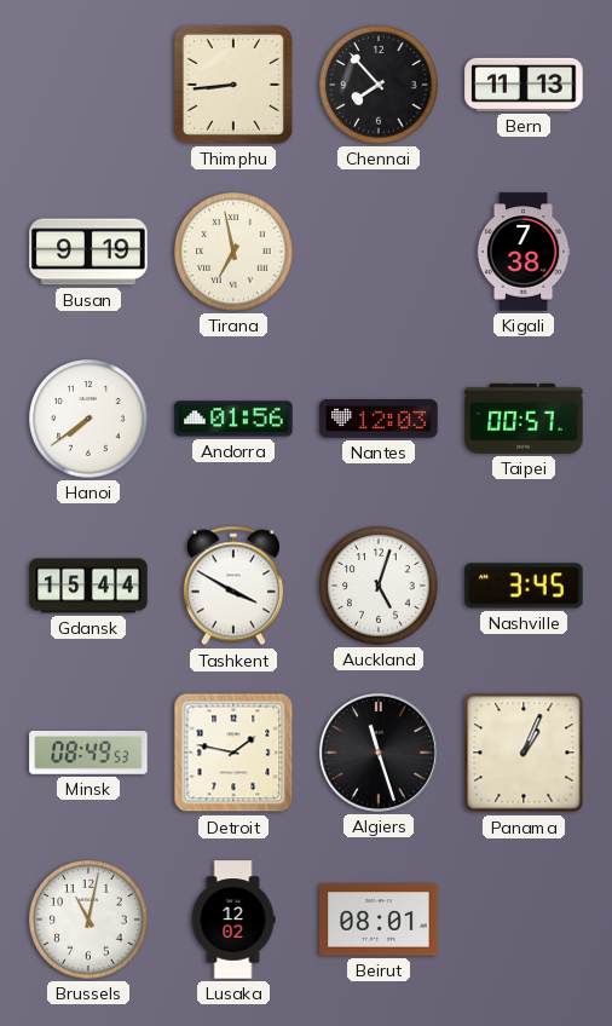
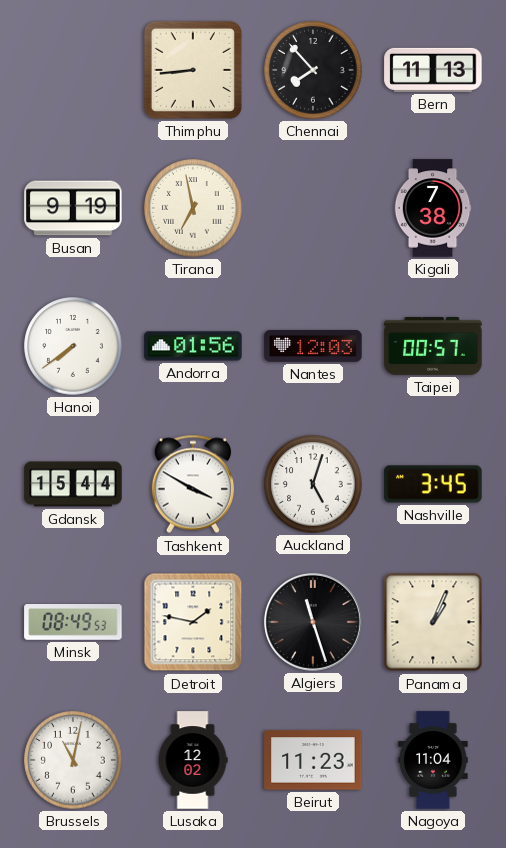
Beirut: 08:01 -> 11:23
Nagoya: none -> 11:04
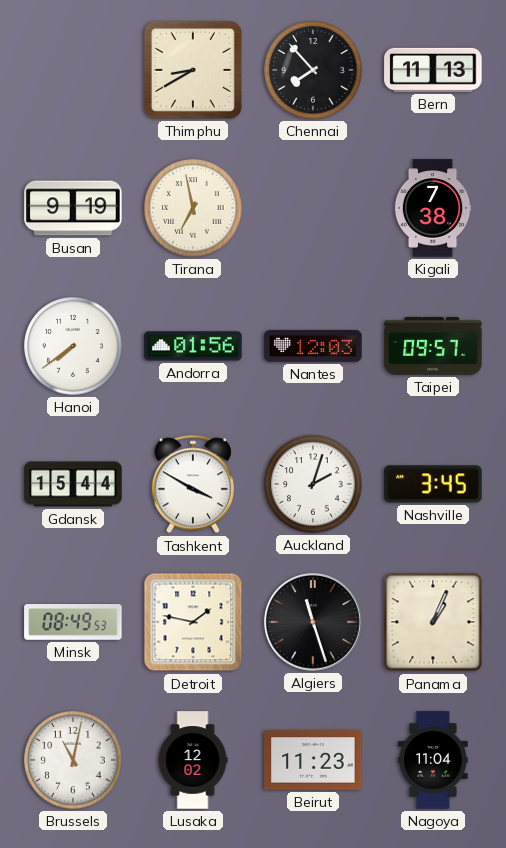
Thimphu: 8:44 -> 8:40
Taipei: 00:57 -> 09:57
Auckland: 5:03 -> 2:03
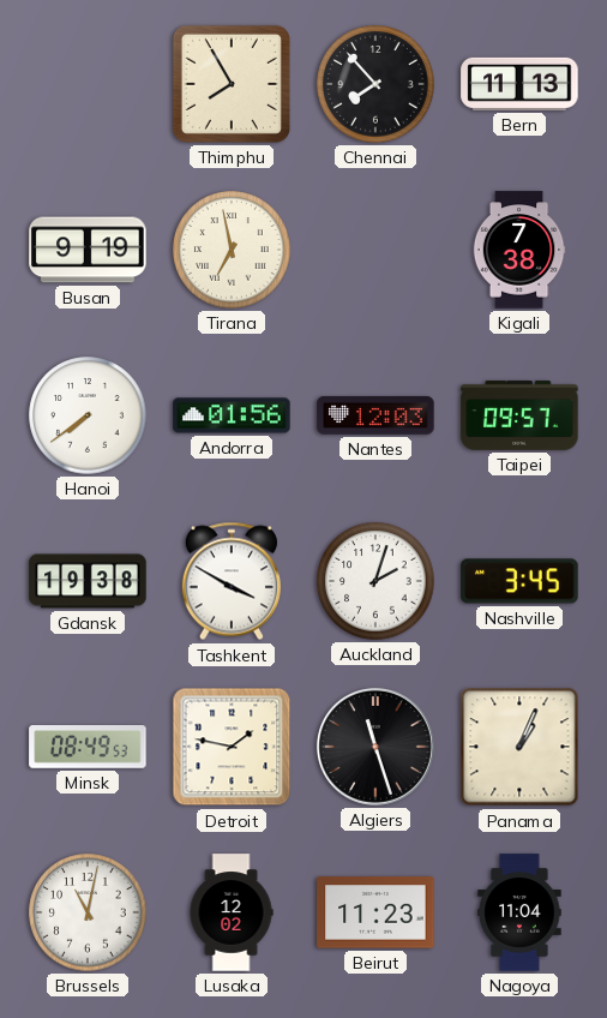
Thimphu: 8:40 -> 7:55
Gdansk: 15:44 -> 19:38
